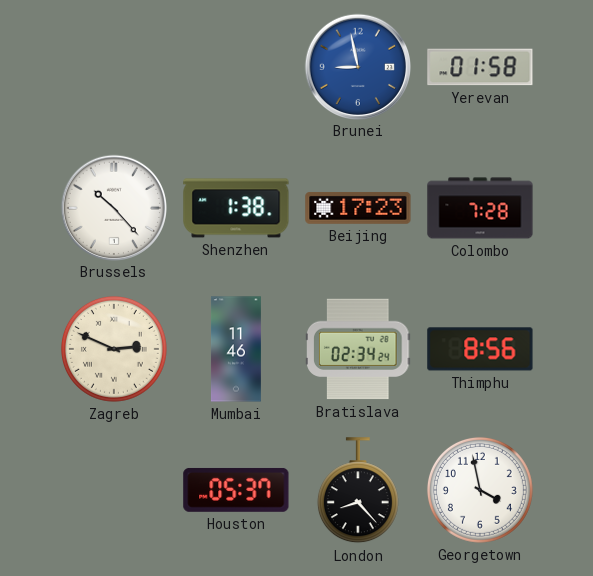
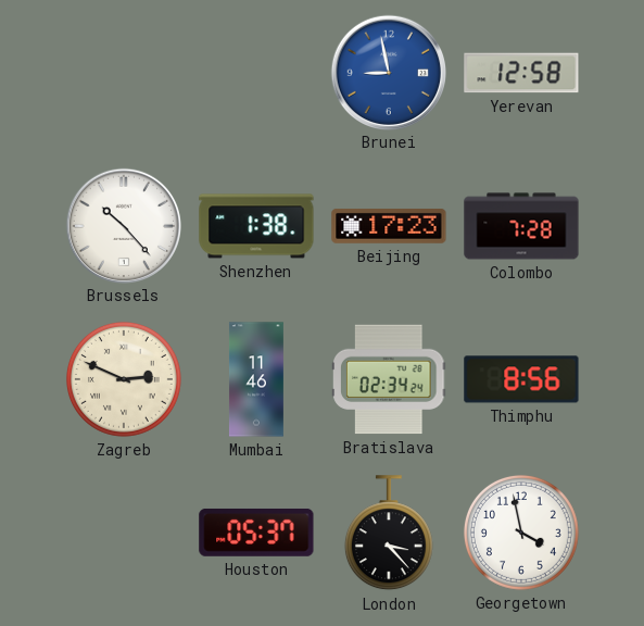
Yerevan: 01:58 -> 12:58
London: 8:23 -> 3:23
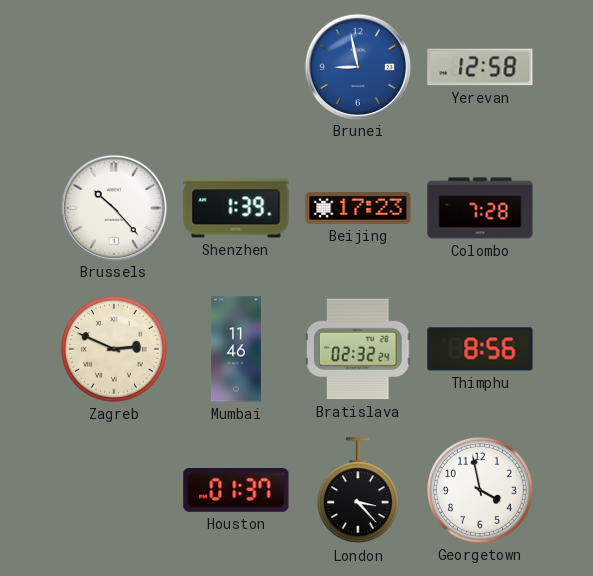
Shenzhen: 1:38 -> 1:39
Bratislava: 02:34 -> 02:32
Houston: 05:37 -> 01:37
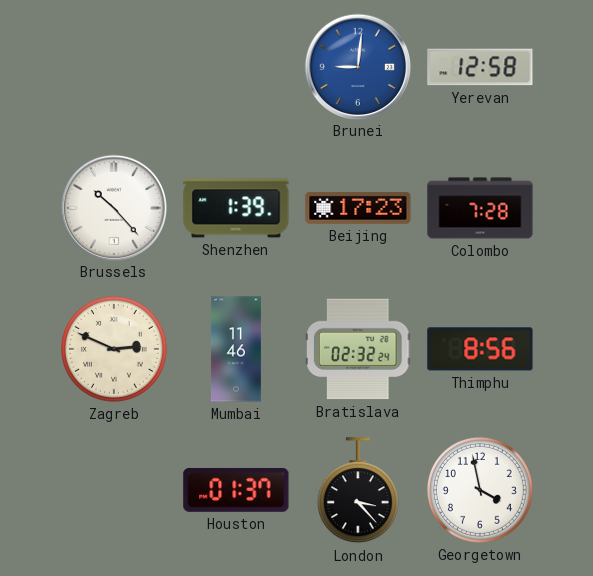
Brunei: 8:58 -> 9:01
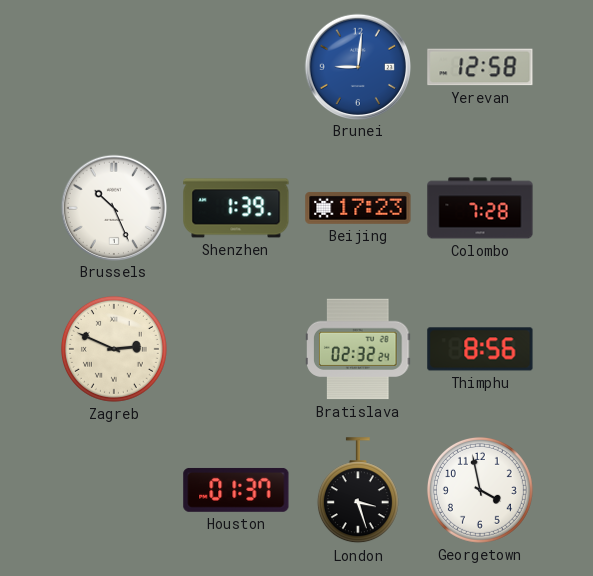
Brussels: 10:23 -> 10:26
Mumbai: 11:46 -> none
London: 3:23 -> 3:27
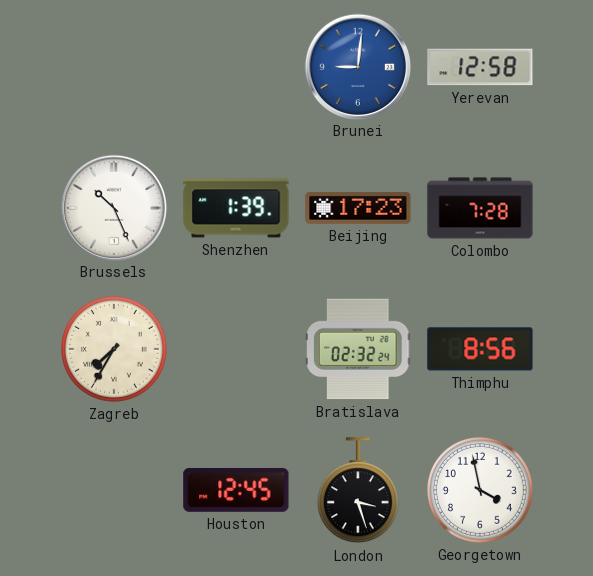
Zagreb: 2:49 -> 7:35
Houston: 01:37 -> 12:45
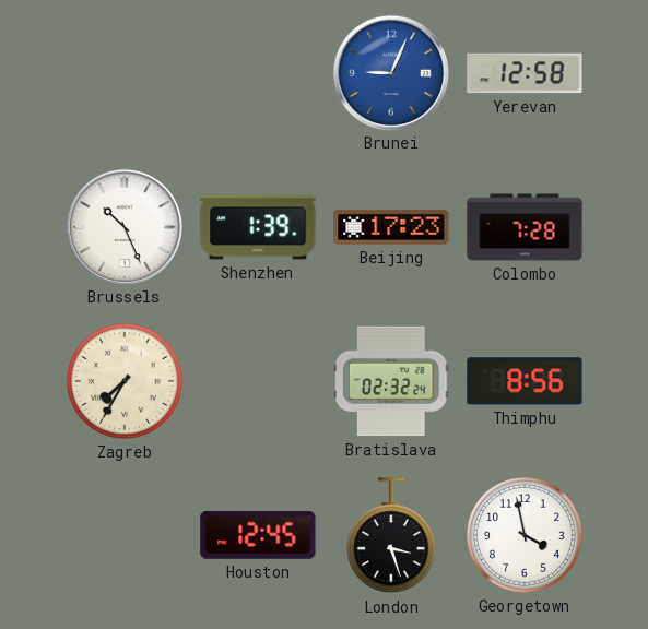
Brunei: 9:01 -> 9:04
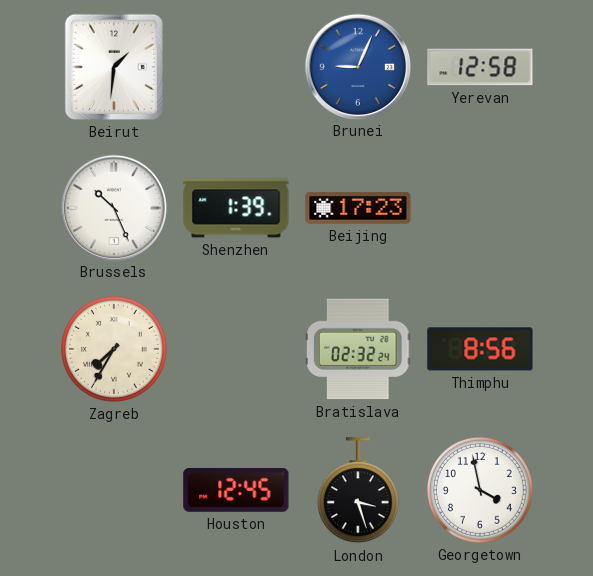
Beirut: none -> 1:31
Colombo: 7:28 -> none
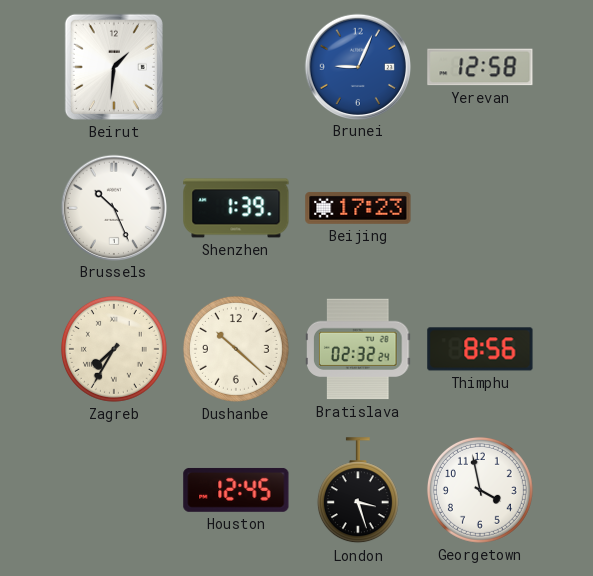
Dushanbe: none -> 10:22
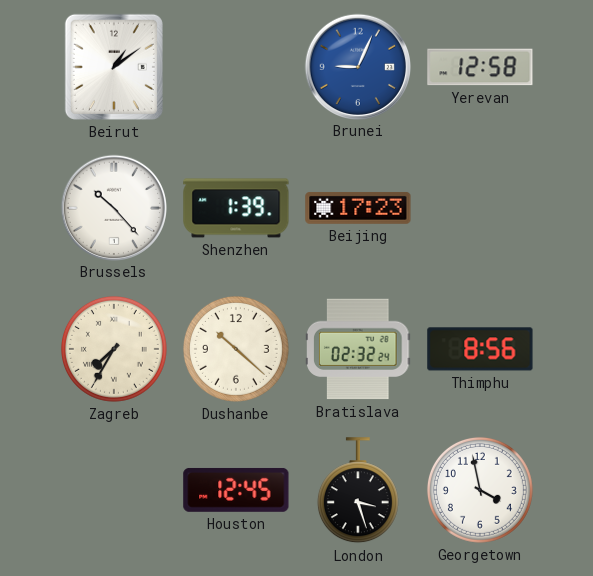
Beirut: 1:31 -> 1:09
Brussels: 10:26 -> 10:23
